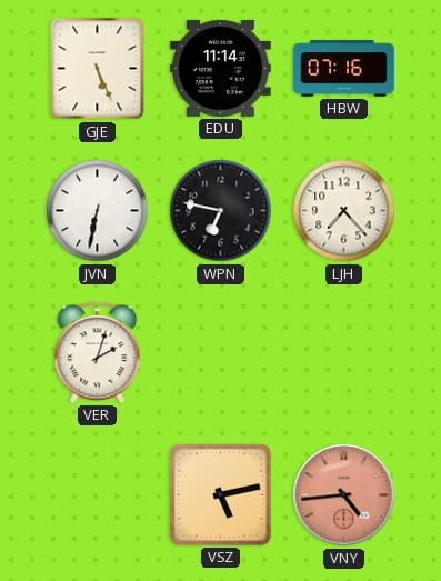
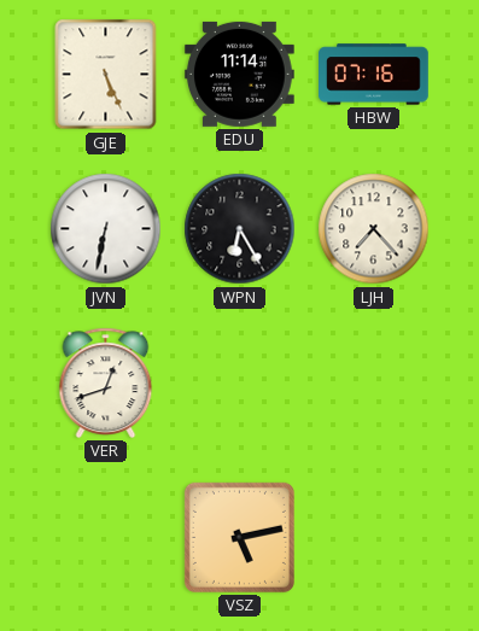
WPN: 6:47 -> 6:25
VER: 2:03 -> 12:42
VNY: 4:44 -> none
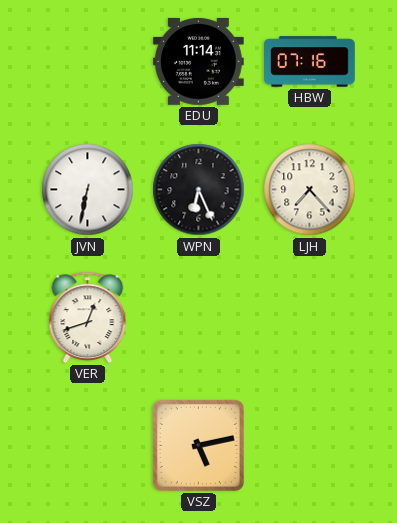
GJE: 5:26 -> none
WPN: 6:25 -> 6:26
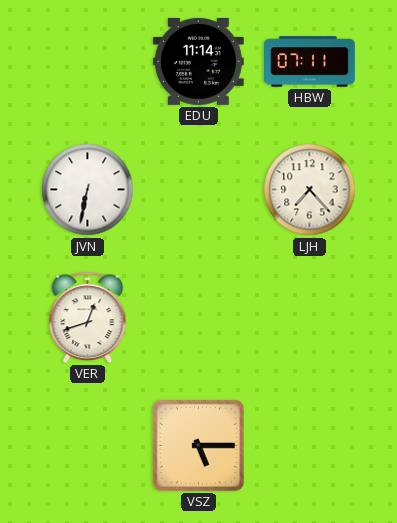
HBW: 07:16 -> 07:11
WPN: 6:26 -> none
VSZ: 5:13 -> 5:15
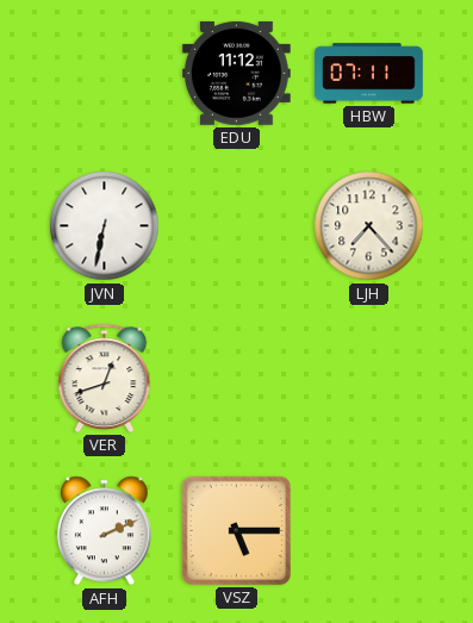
EDU: 11:14 -> 11:12
AFH: none -> 2:11
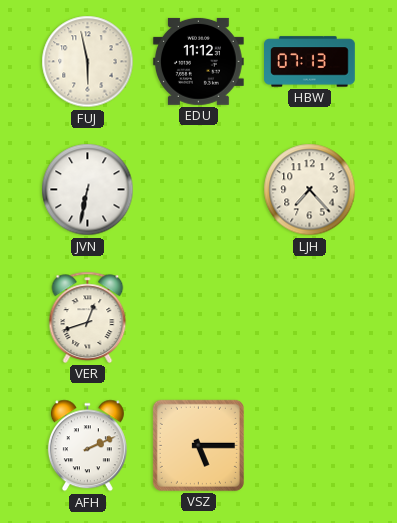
FUJ: none -> 5:58
HBW: 07:11 -> 07:13
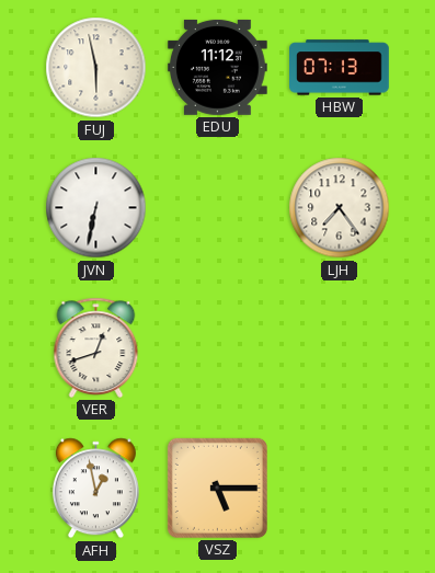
LJH: 7:23 -> 7:24
AFH: 2:11 -> 12:58
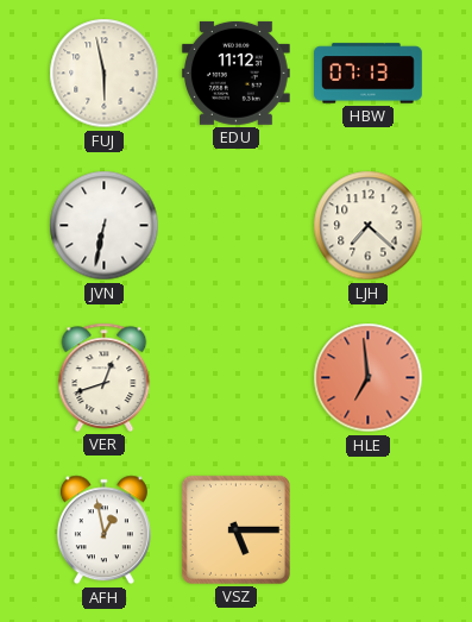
LJH: 7:24 -> 7:22
HLE: none -> 6:59
